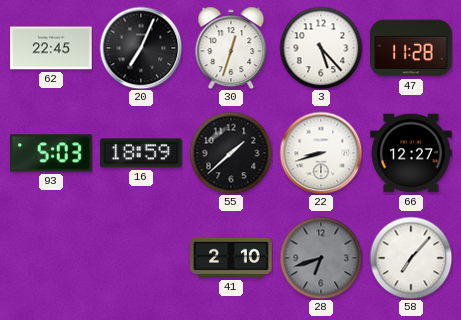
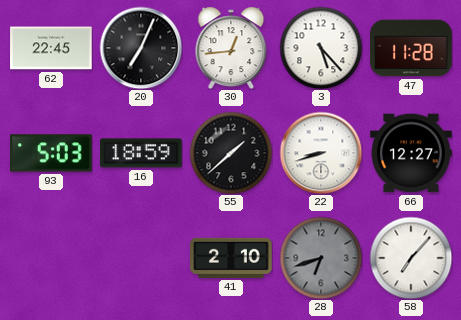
30: 12:33 -> 12:44
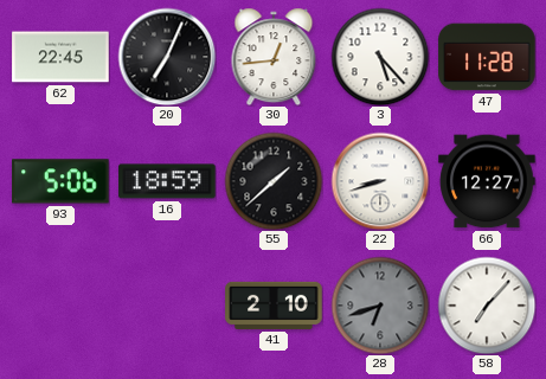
93: 5:03 -> 5:06
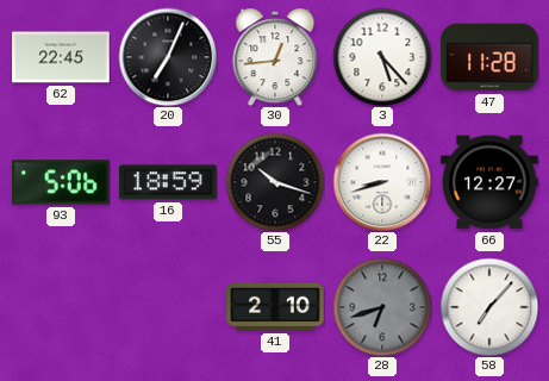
55: 1:38 -> 10:18
